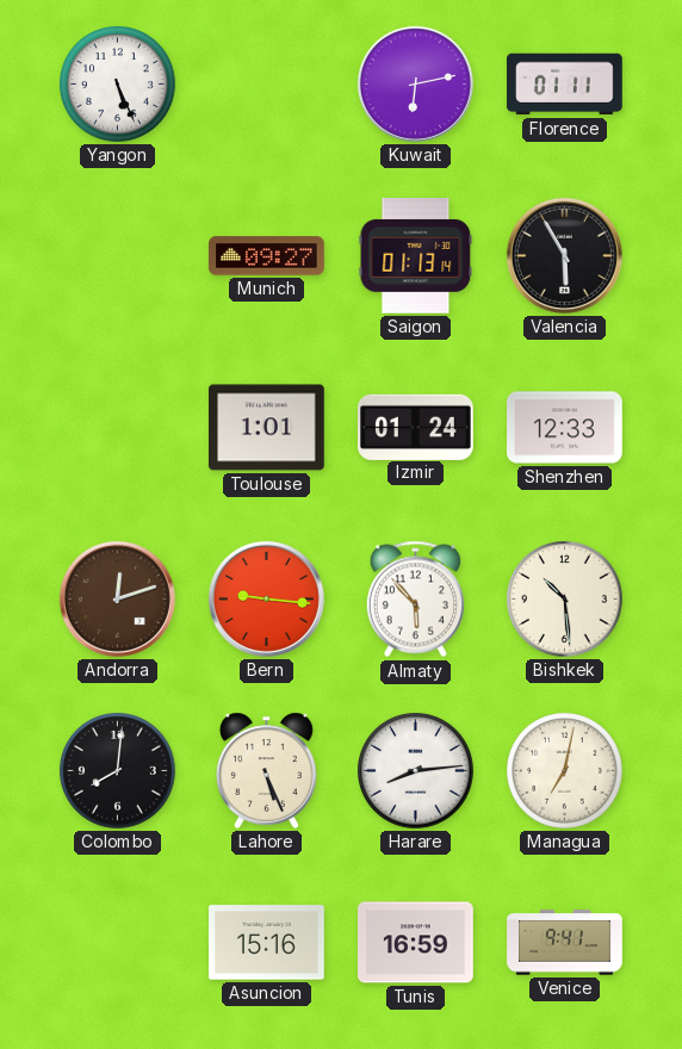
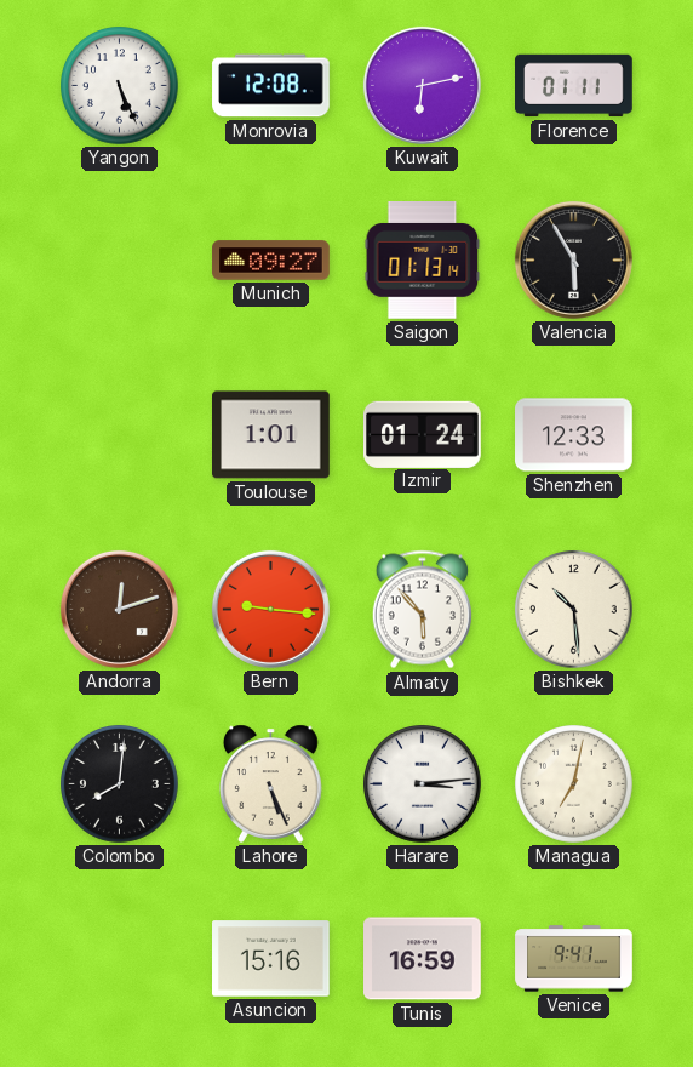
Monrovia: none -> 12:08
Harare: 8:14 -> 3:14
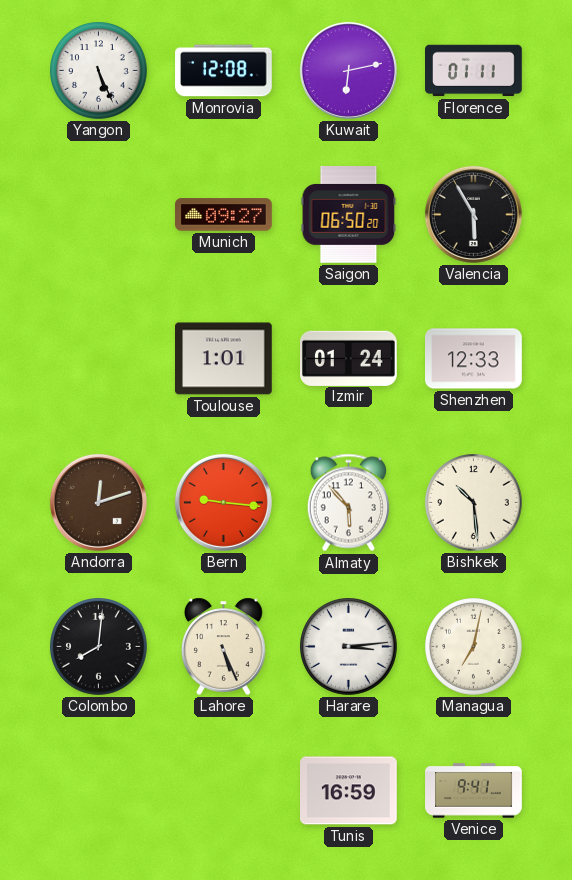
Saigon: 01:13 -> 06:50
Asuncion: 15:16 -> none
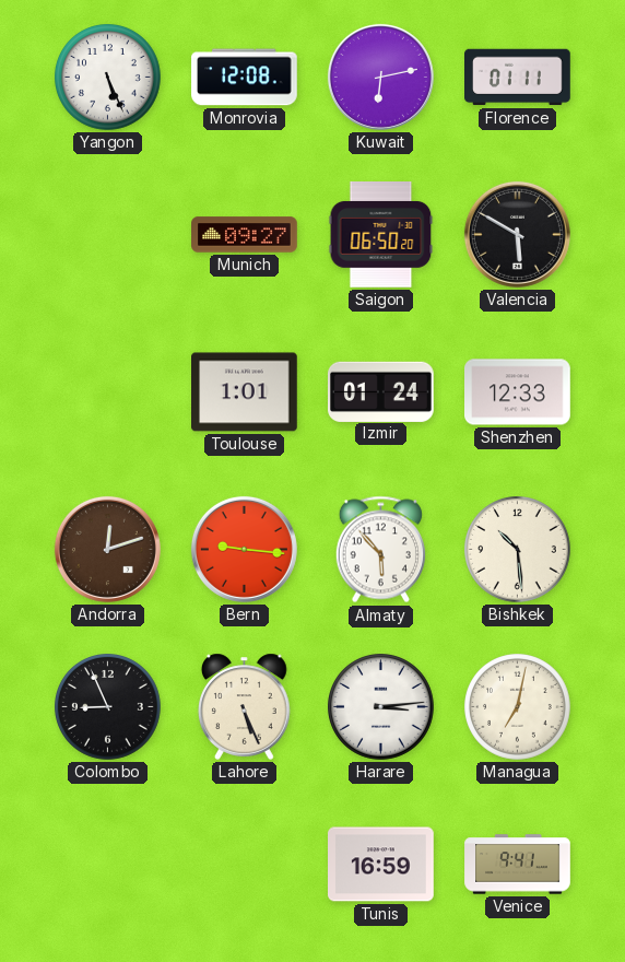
Valencia: 5:55 -> 5:50
Colombo: 8:01 -> 8:56
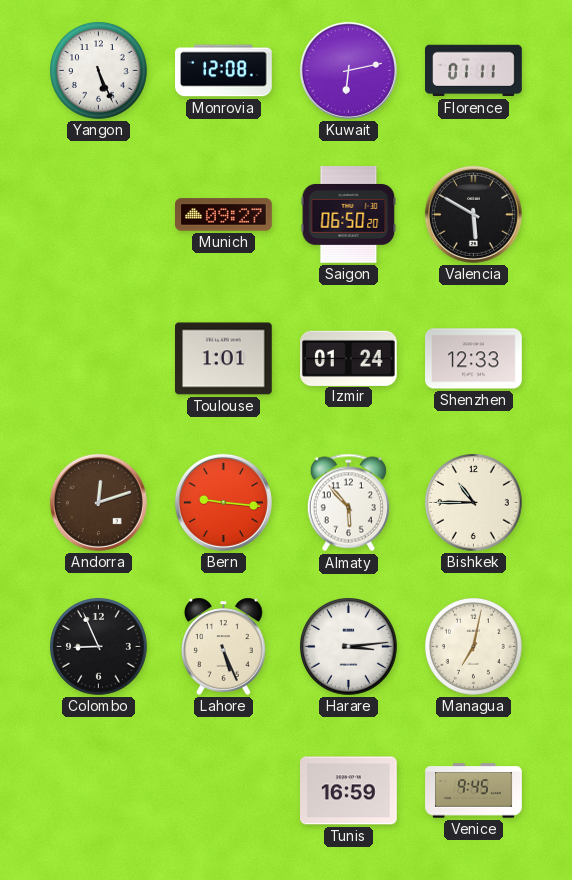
Bishkek: 10:29 -> 10:45
Venice: 9:41 -> 9:45
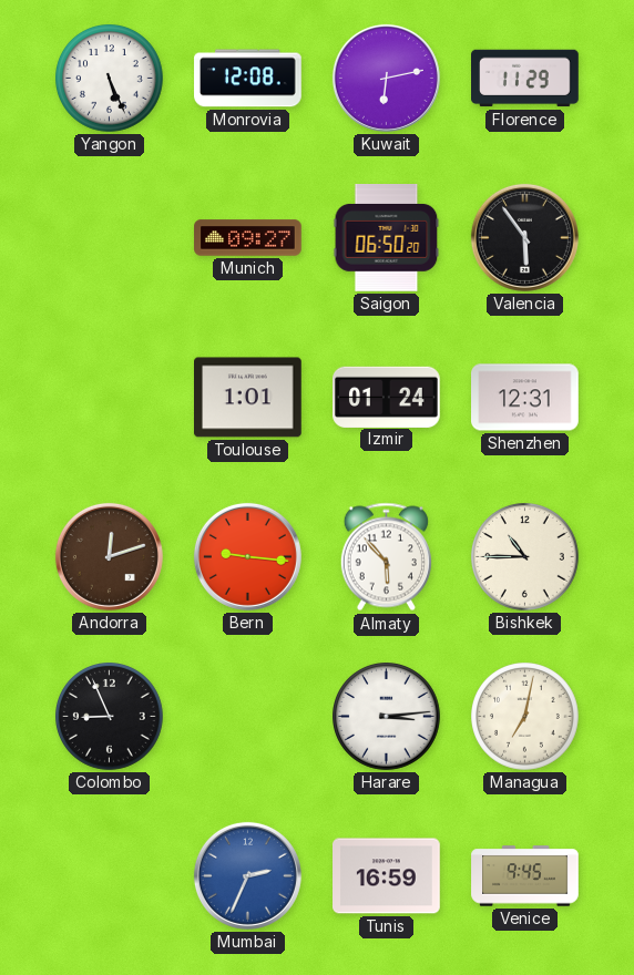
Florence: 01:11 -> 11:29
Valencia: 5:50 -> 5:54
Shenzhen: 12:33 -> 12:31
Lahore: 5:26 -> none
Mumbai: none -> 2:34
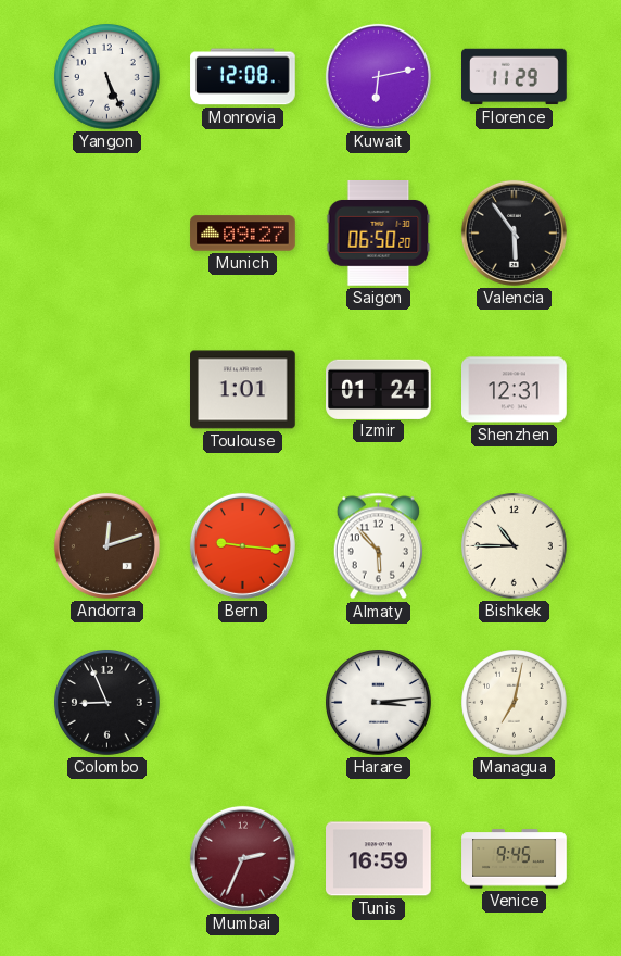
Mumbai dial: blue -> burgundy
